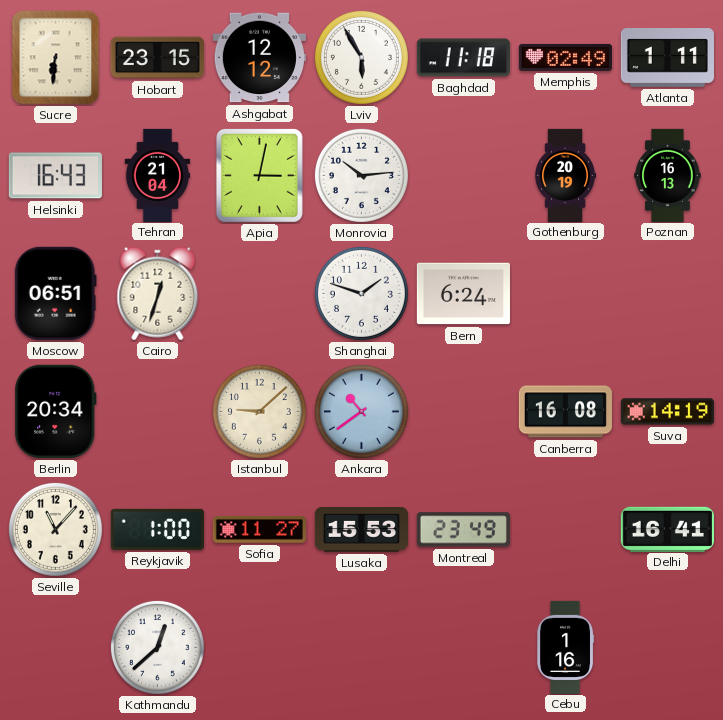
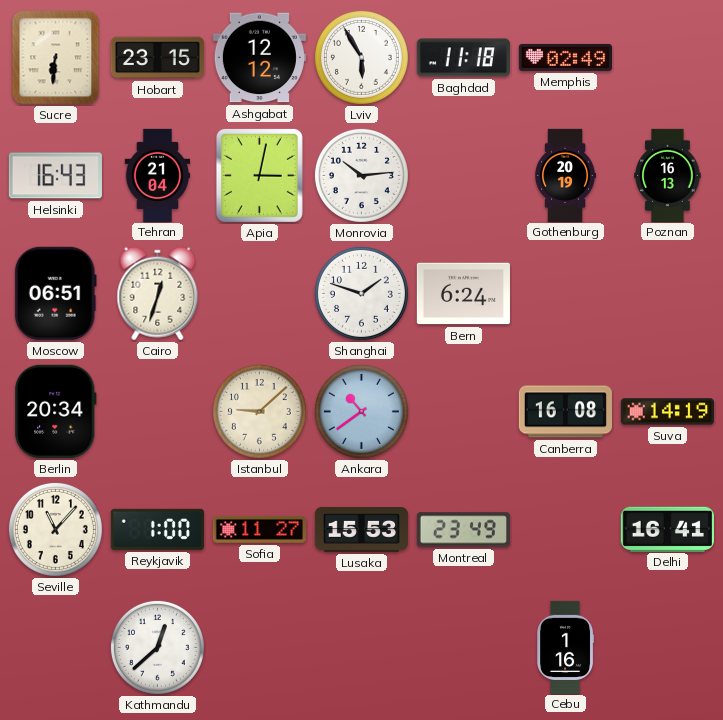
Atlanta: 1:11 -> none
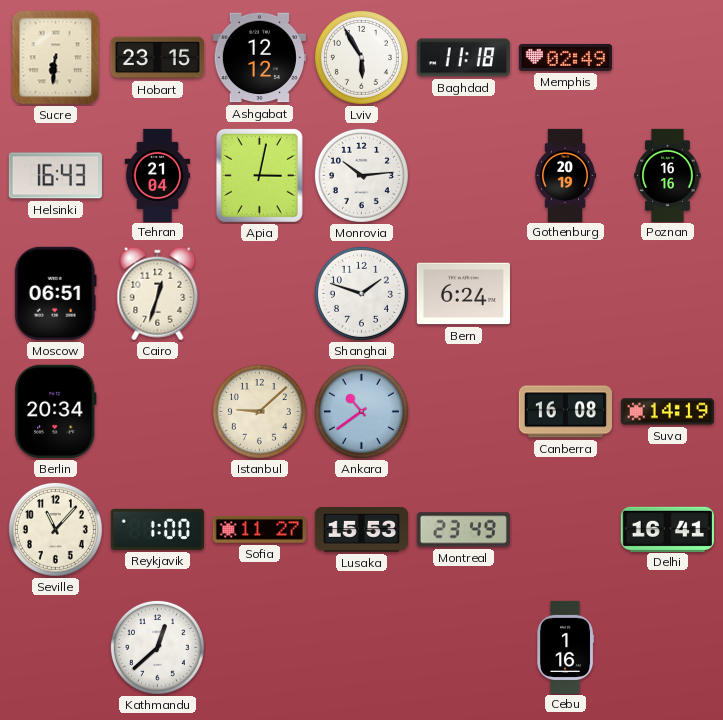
Poznan: 16:13 -> 16:16
